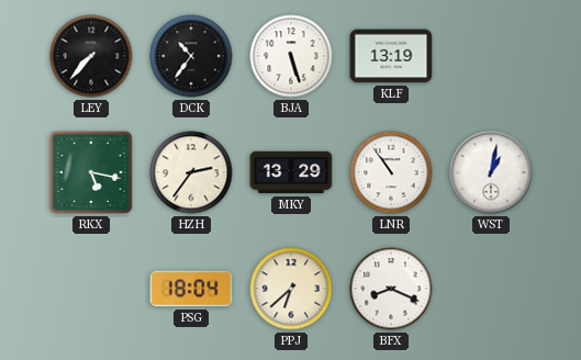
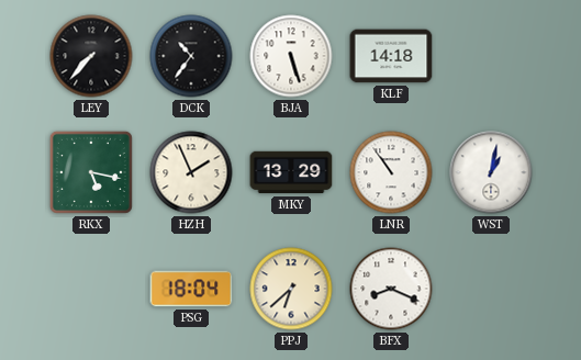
KLF: 13:19 -> 14:18
HZH: 2:36 -> 1:56
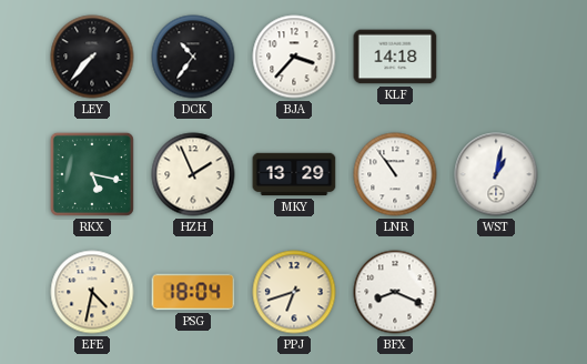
BJA: 5:27 -> 3:37
EFE: none -> 4:32
PPJ: 6:38 -> 6:42
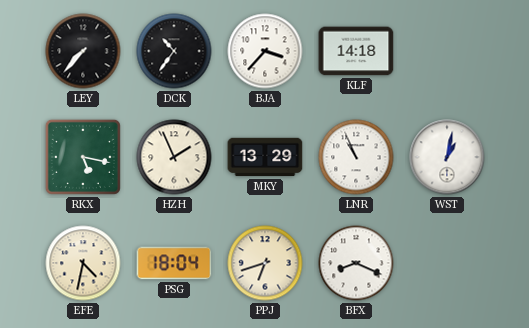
LNR: 10:54 -> 10:56
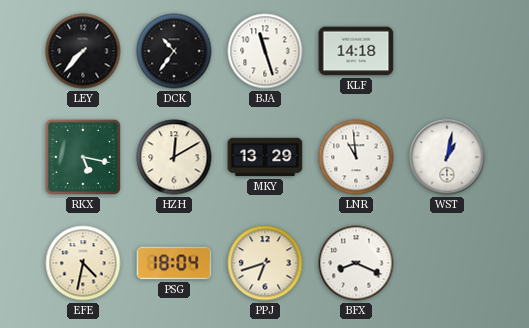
BJA: 3:37 -> 11:27
HZH: 1:56 -> 12:10
LNR: 10:56 -> 10:59
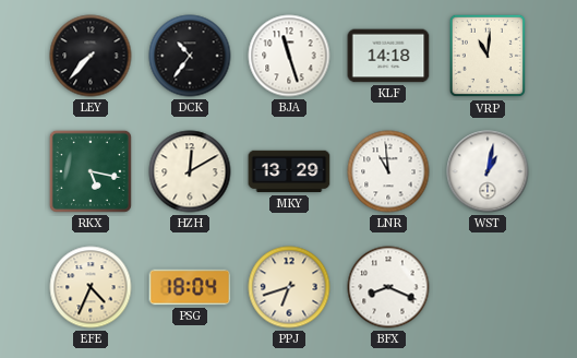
VRP: none -> 11:01
EFE: 4:32 -> 4:34
